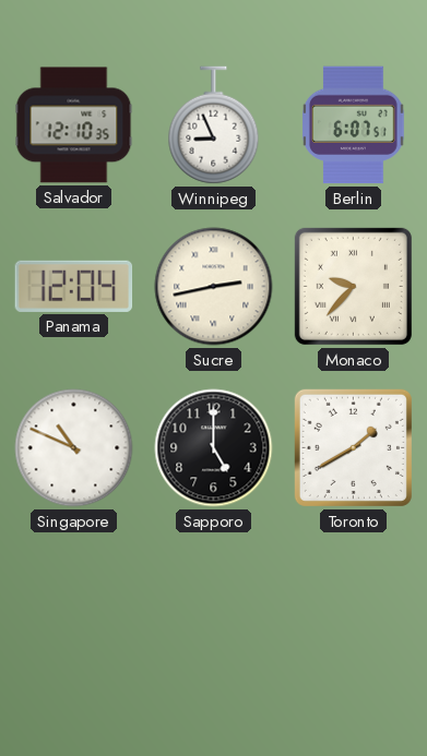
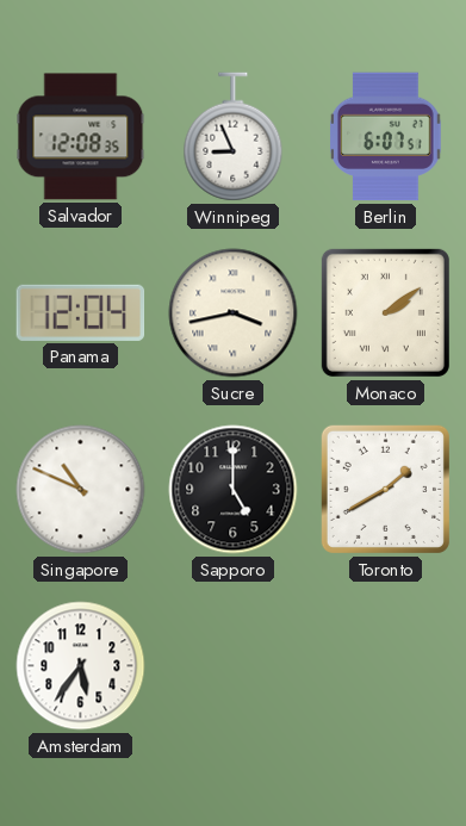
Salvador: 12:10 -> 12:08
Sucre: 2:43 -> 3:43
Monaco: 9:37 -> 2:09
Amsterdam: none -> 5:36
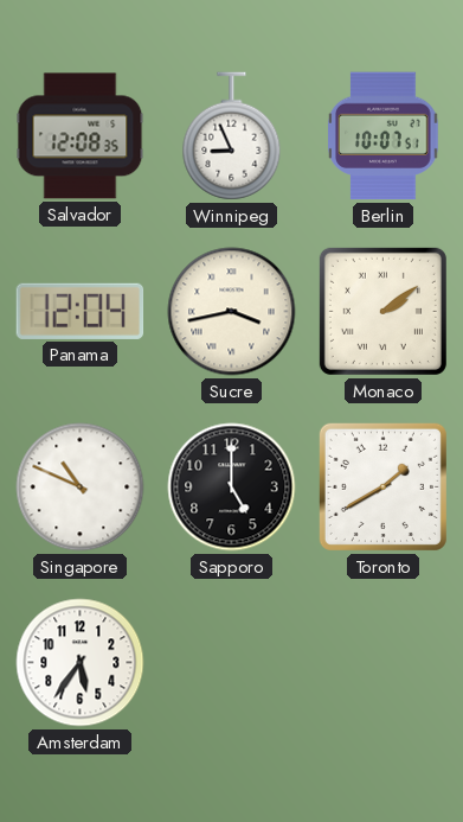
Berlin: 6:07 -> 10:07
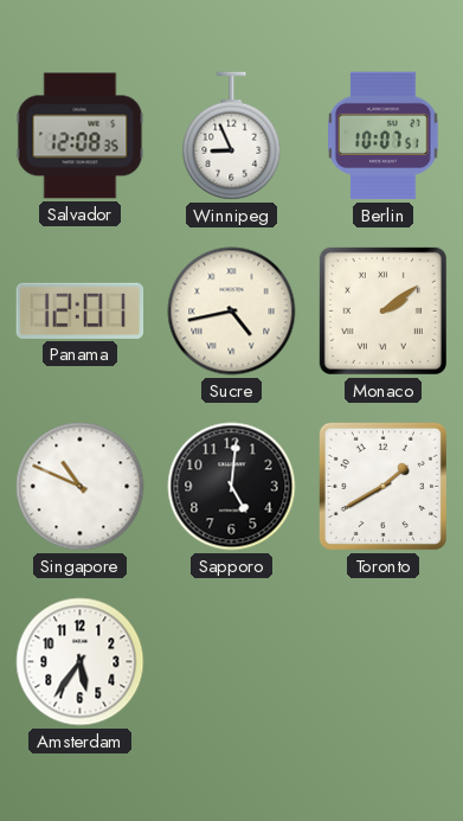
Panama: 12:04 -> 12:01
Sucre: 3:43 -> 4:43
Sapporo: 5:00 -> 5:01
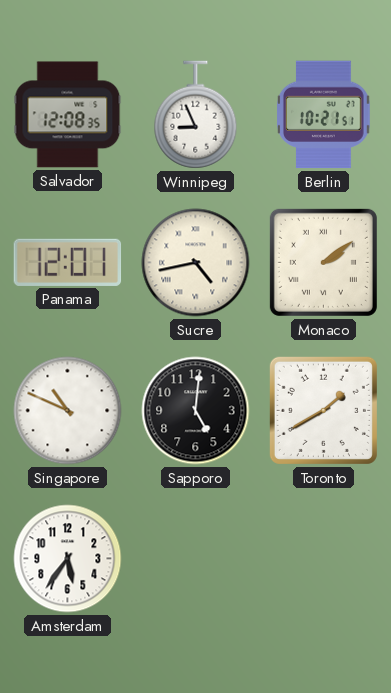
Berlin: 10:07 -> 10:21
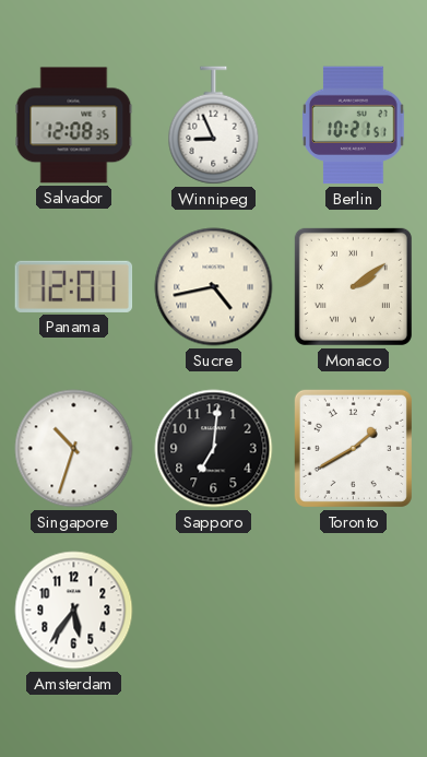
Singapore: 10:49 -> 10:33
Sapporo: 5:01 -> 7:01
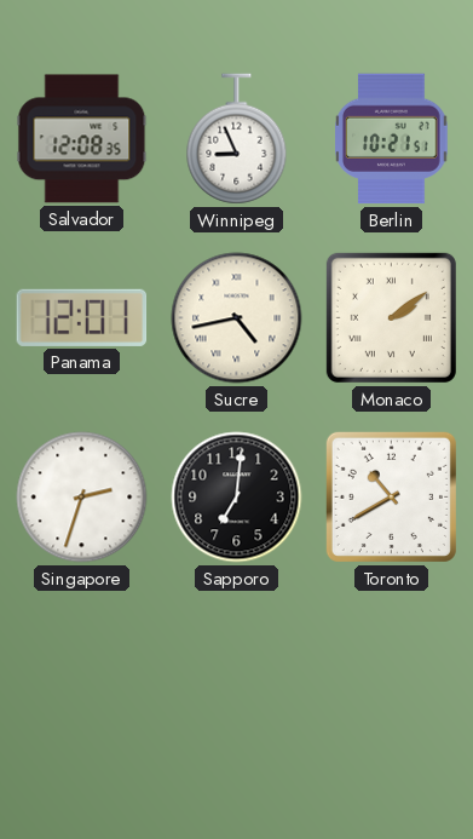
Singapore: 10:33 -> 2:33
Toronto: 1:40 -> 10:40
Amsterdam: 5:36 -> none
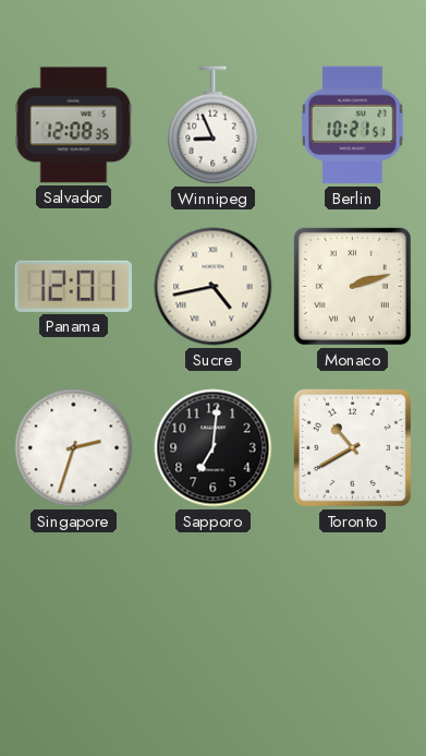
Monaco: 2:09 -> 2:12
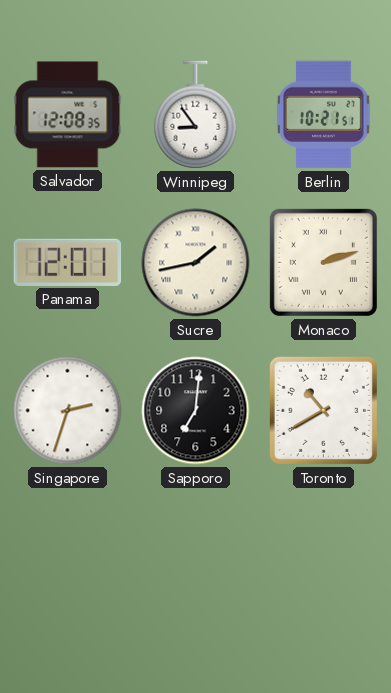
Winnipeg: 8:56 -> 8:54
Sucre: 4:43 -> 1:43
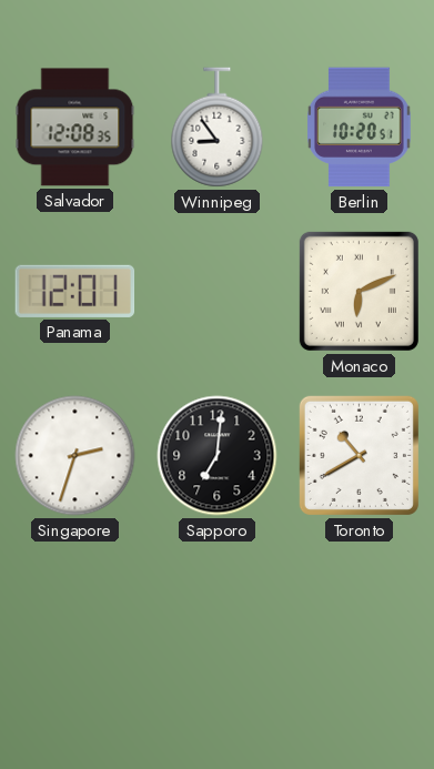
Berlin: 10:21 -> 10:20
Sucre: 1:43 -> none
Monaco: 2:12 -> 6:11
